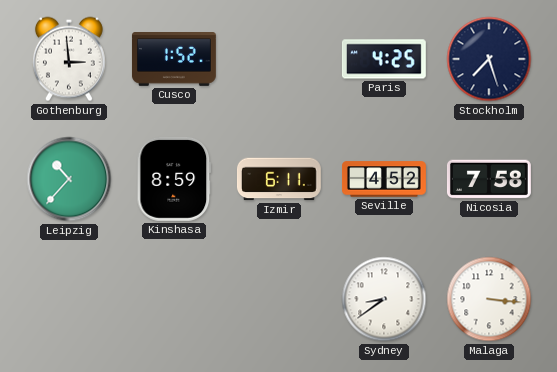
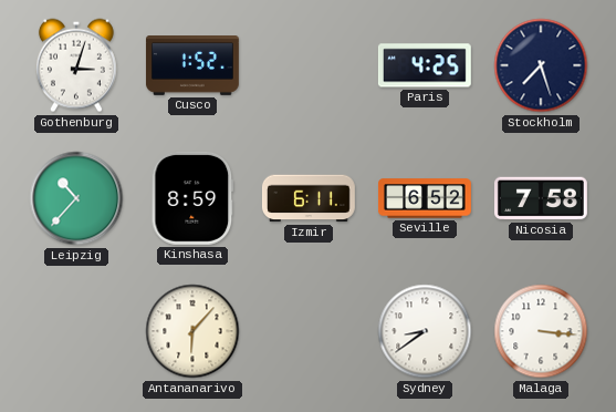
Gothenburg: 2:59 -> 3:03
Seville: 4:52 -> 6:52
Antananarivo: none -> 6:07
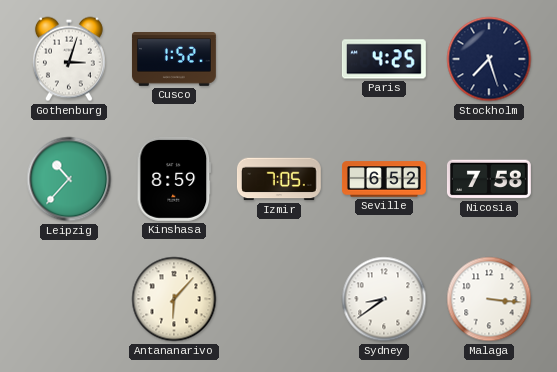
Izmir: 6:11 -> 7:05
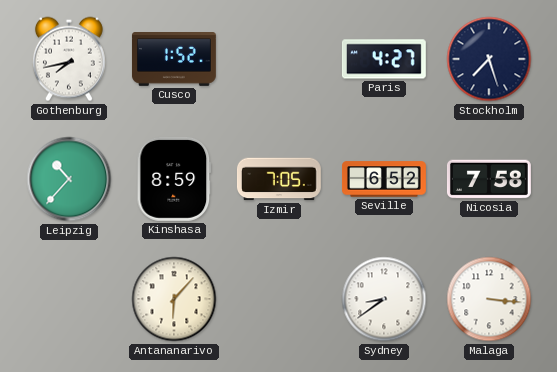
Gothenburg: 3:03 -> 7:43
Paris: 4:25 -> 4:27
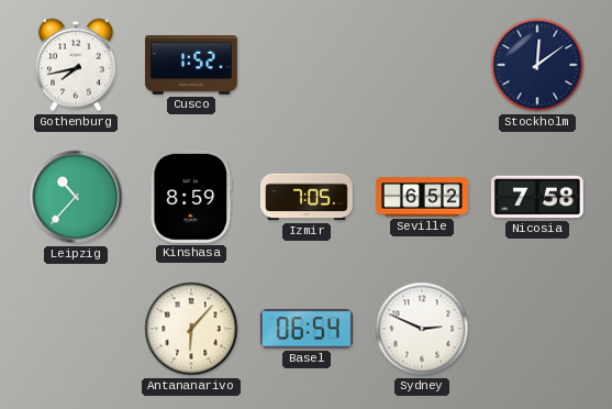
Paris: 4:27 -> none
Stockholm: 7:27 -> 12:09
Basel: none -> 06:54
Sydney: 8:39 -> 2:49
Malaga: 3:16 -> none
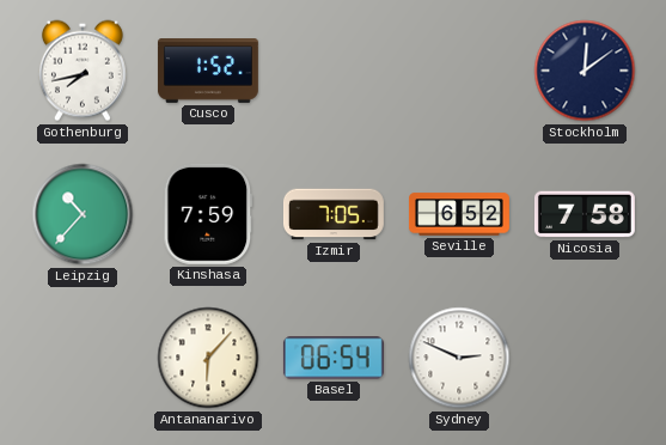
Kinshasa: 8:59 -> 7:59
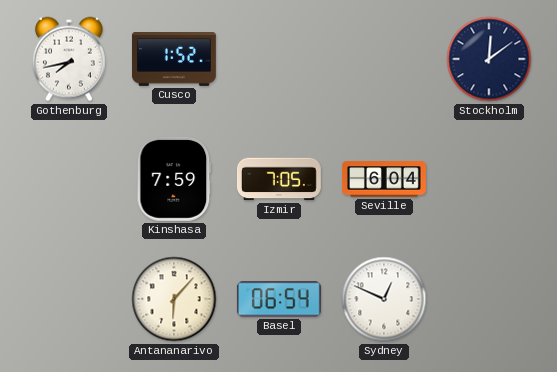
Leipzig: 10:37 -> none
Seville: 6:52 -> 6:04
Nicosia: 7:58 -> none
Sydney: 2:49 -> 12:49
